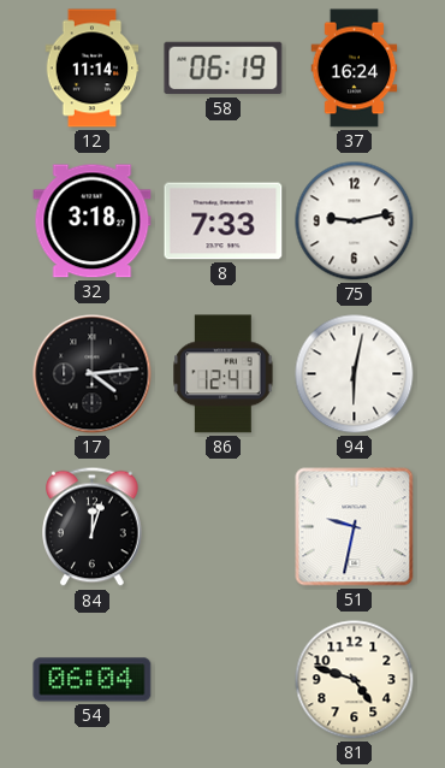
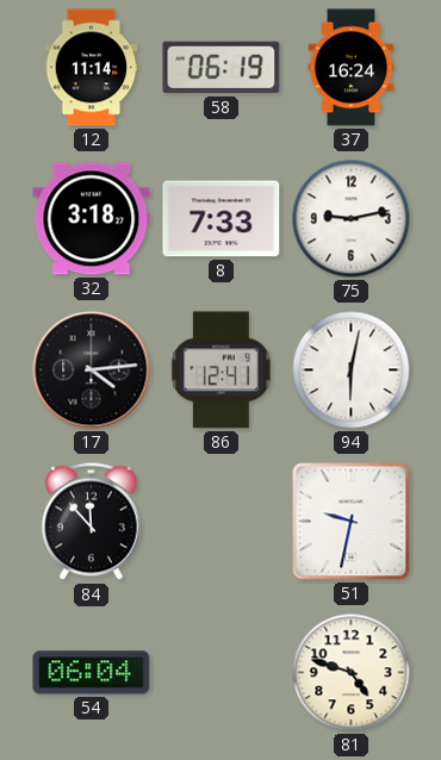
84: 12:03 -> 11:53
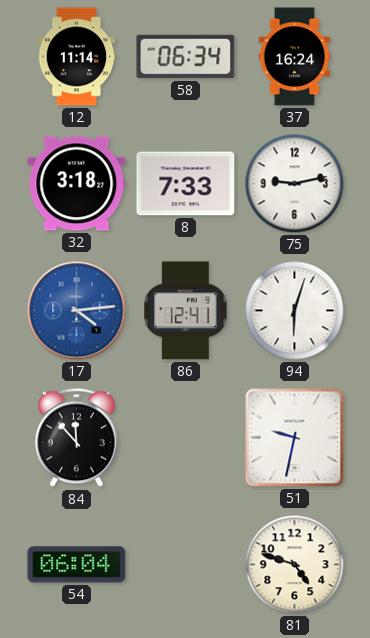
58: 06:19 -> 06:34
17 dial: black -> blue
94: 6:02 -> 6:03
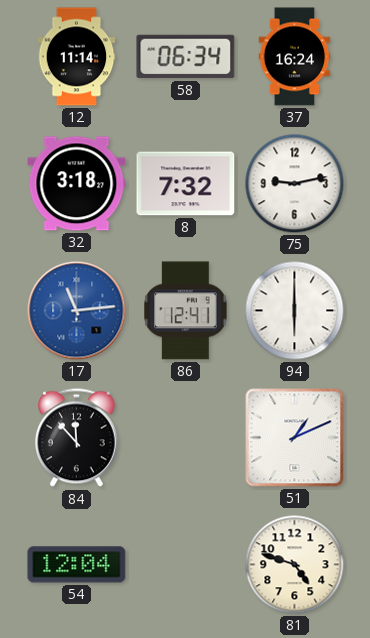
8: 7:33 -> 7:32
17: 4:14 -> 11:14
94: 6:03 -> 6:00
51: 9:32 -> 1:11
54: 06:04 -> 12:04
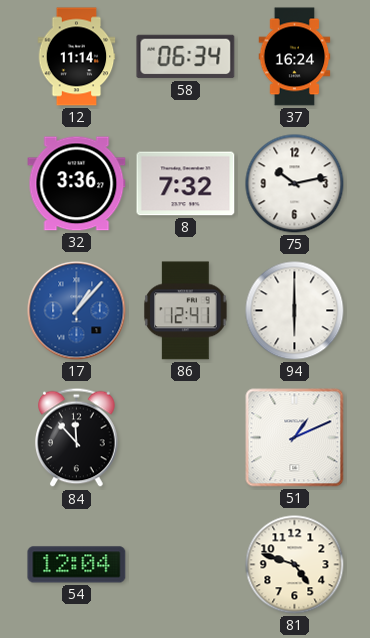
32: 3:18 -> 3:36
75: 9:13 -> 10:13
17: 11:14 -> 1:07
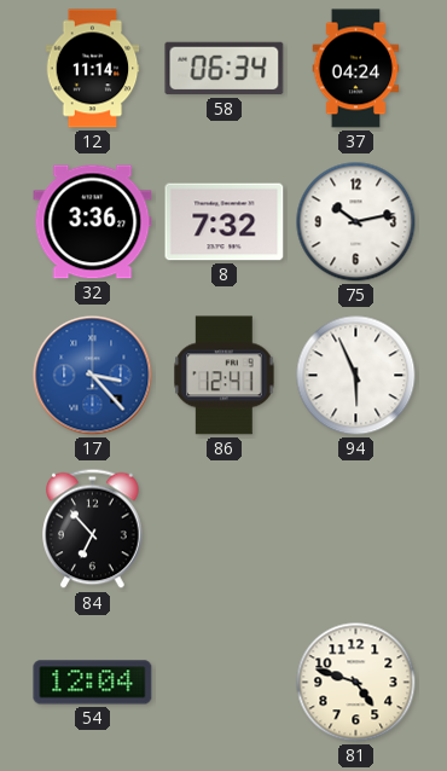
37: 16:24 -> 04:24
17: 1:07 -> 3:23
94: 6:00 -> 5:56
84: 11:53 -> 6:53
51: 1:11 -> none
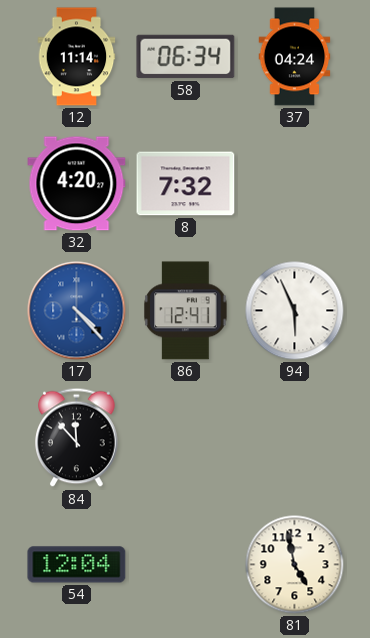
32: 3:36 -> 4:20
75: 10:13 -> none
17: 3:23 -> 4:23
84: 6:53 -> 11:53
81: 4:48 -> 4:58
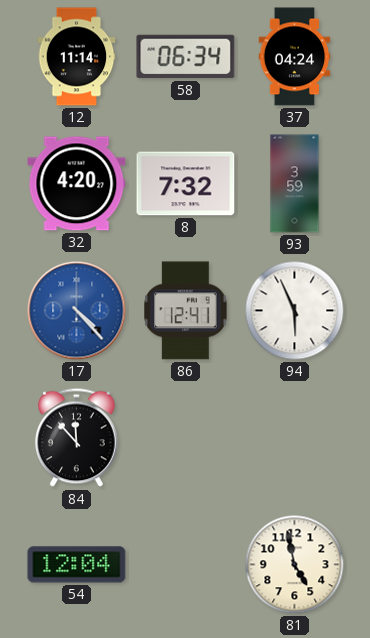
93: none -> 3:59
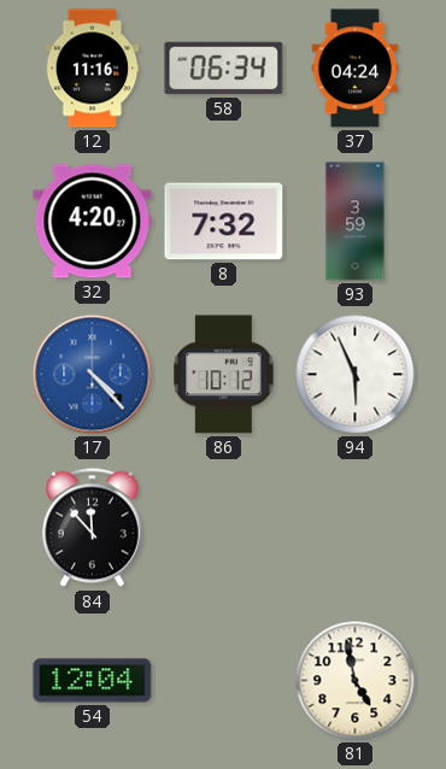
12: 11:14 -> 11:16
86: 12:41 -> 10:12
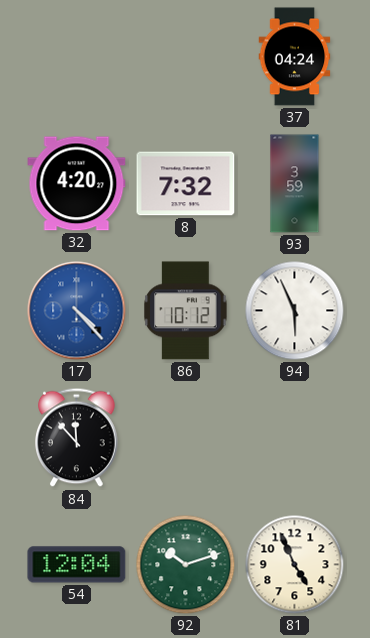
12: 11:16 -> none
58: 06:34 -> none
92: none -> 10:12
81: 4:58 -> 4:56
